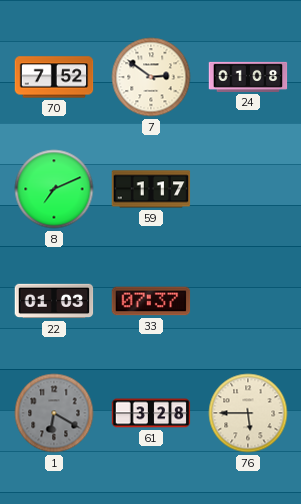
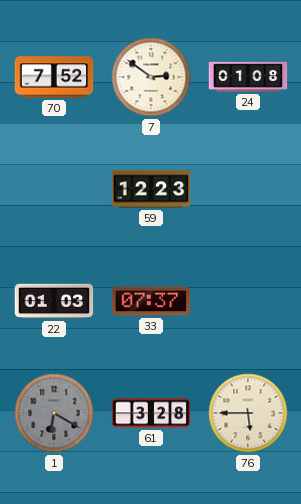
8: 7:11 -> none
59: 1:17 -> 12:23
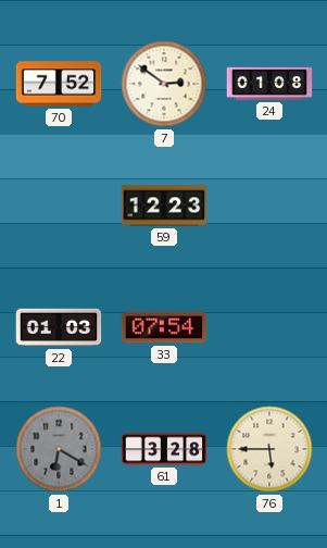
33: 07:37 -> 07:54
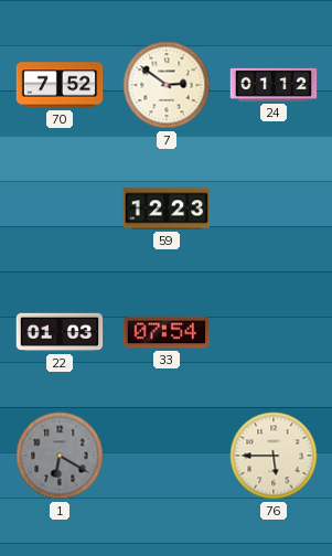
24: 01:08 -> 01:12
61: 3:28 -> none
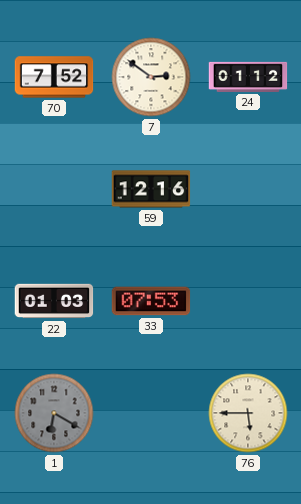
59: 12:23 -> 12:16
33: 07:54 -> 07:53
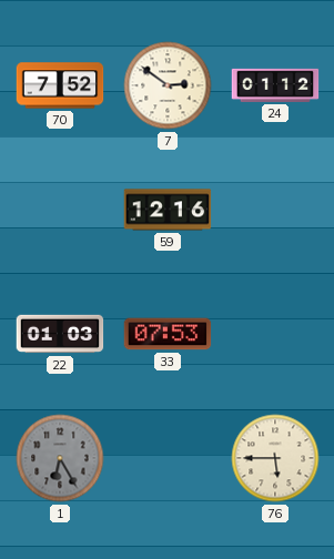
1: 6:20 -> 6:25
